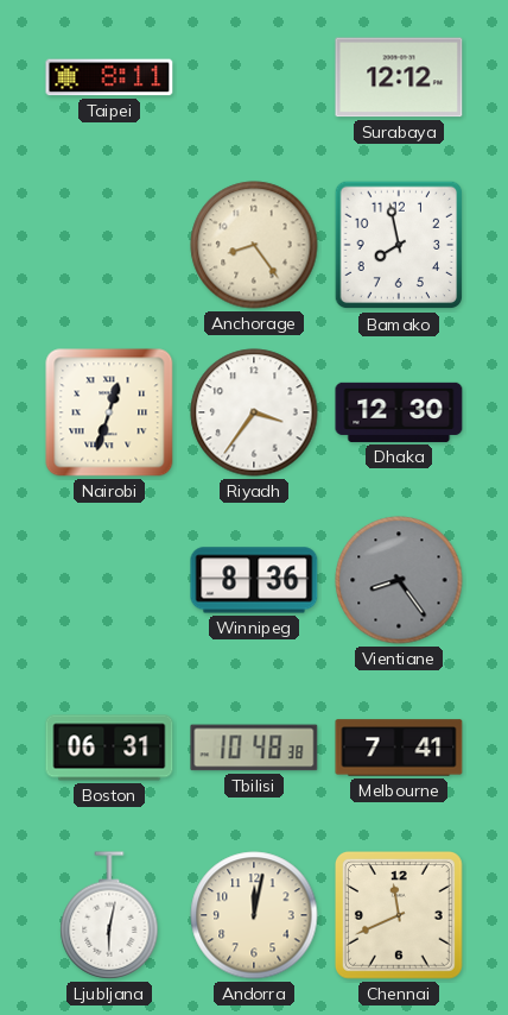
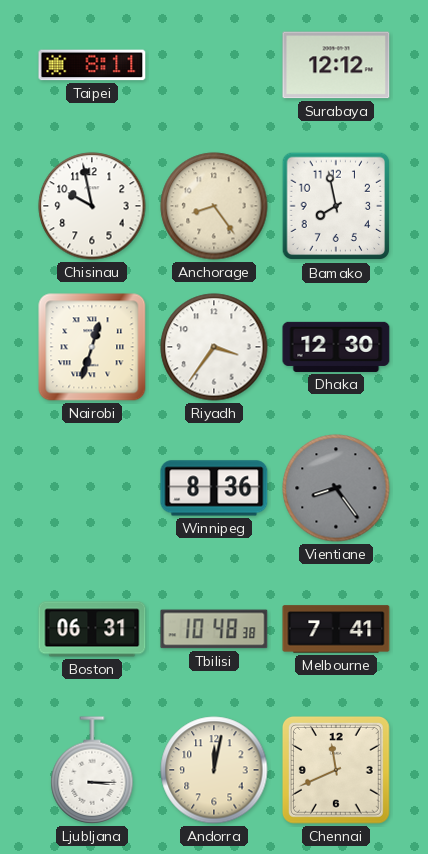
Chisinau: none -> 9:58
Ljubljana: 6:02 -> 3:15
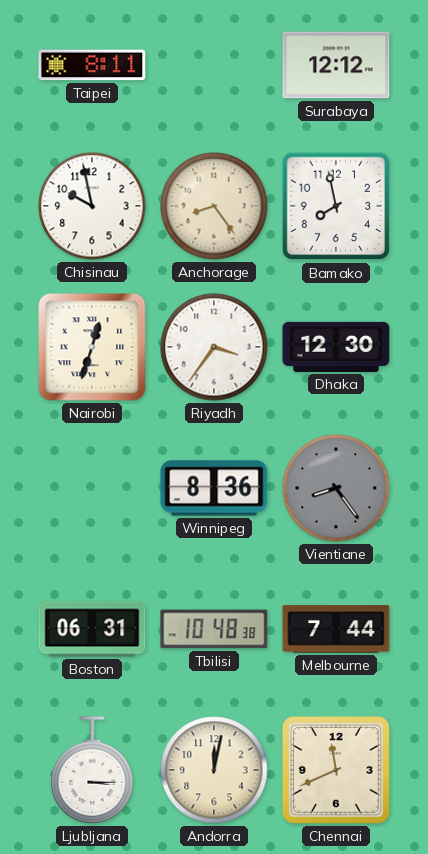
Melbourne: 7:41 -> 7:44
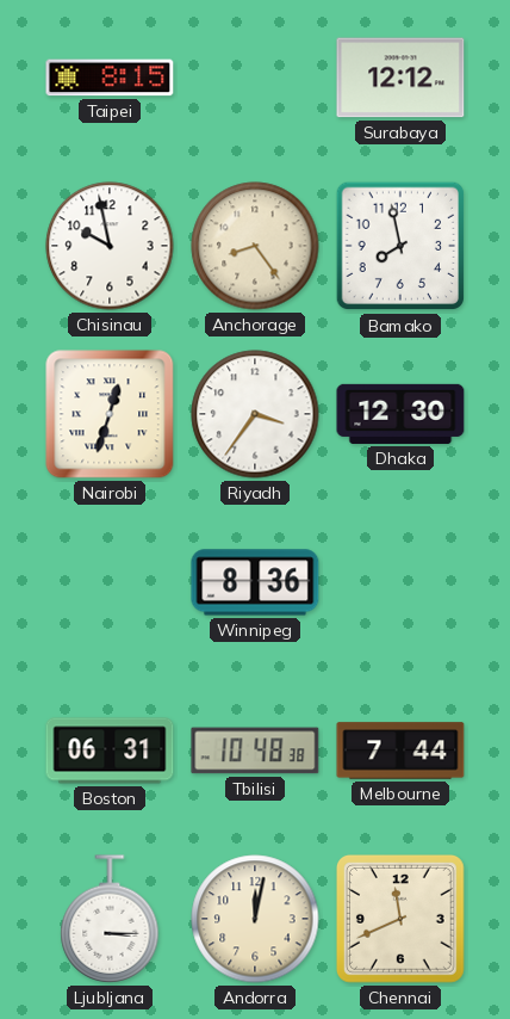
Taipei: 8:11 -> 8:15
Vientiane: 8:24 -> none
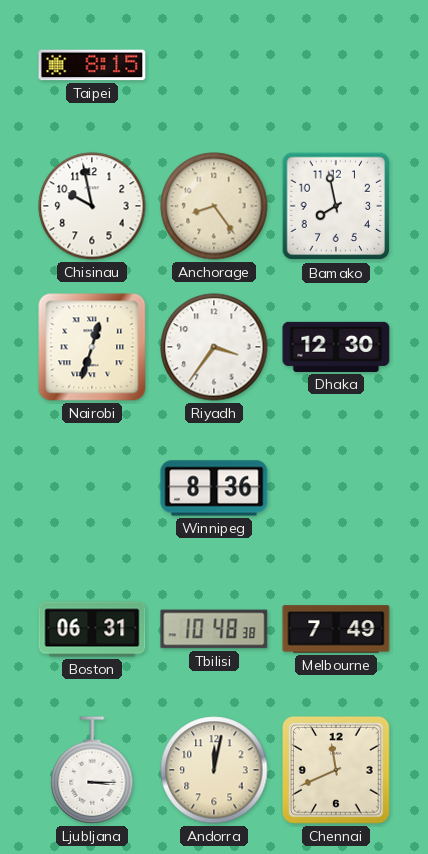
Surabaya: 12:12 -> none
Melbourne: 7:44 -> 7:49
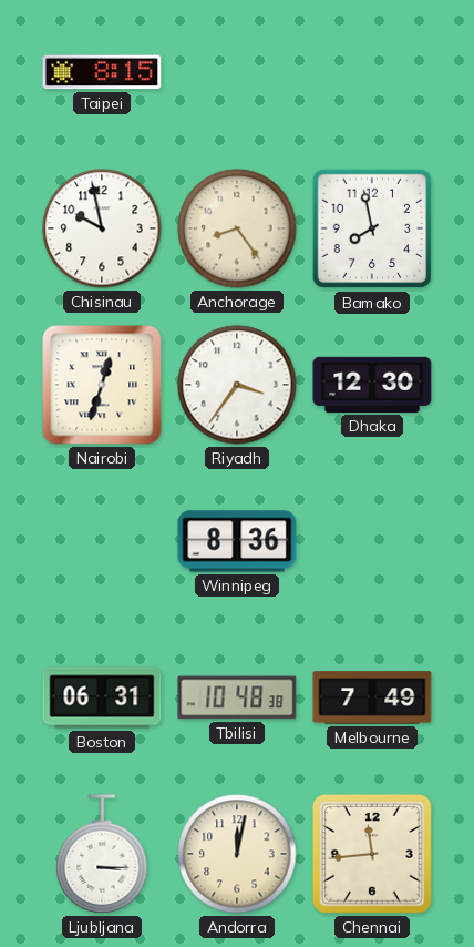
Chennai: 11:41 -> 11:44
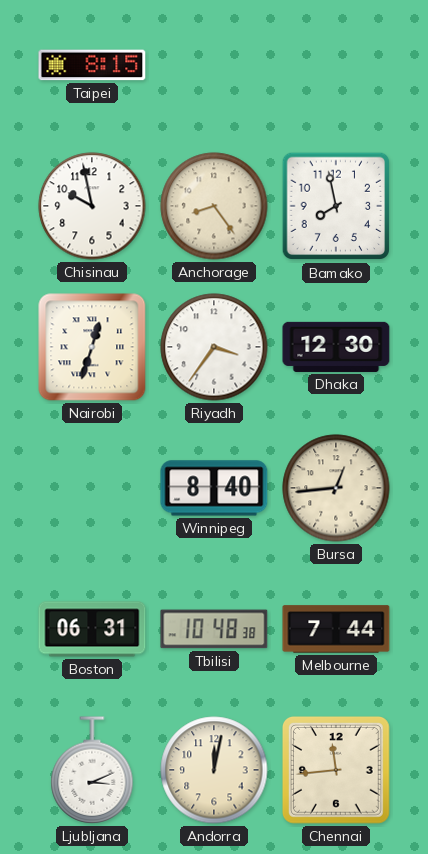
Winnipeg: 8:36 -> 8:40
Bursa: none -> 12:44
Melbourne: 7:49 -> 7:44
Ljubljana: 3:15 -> 3:11
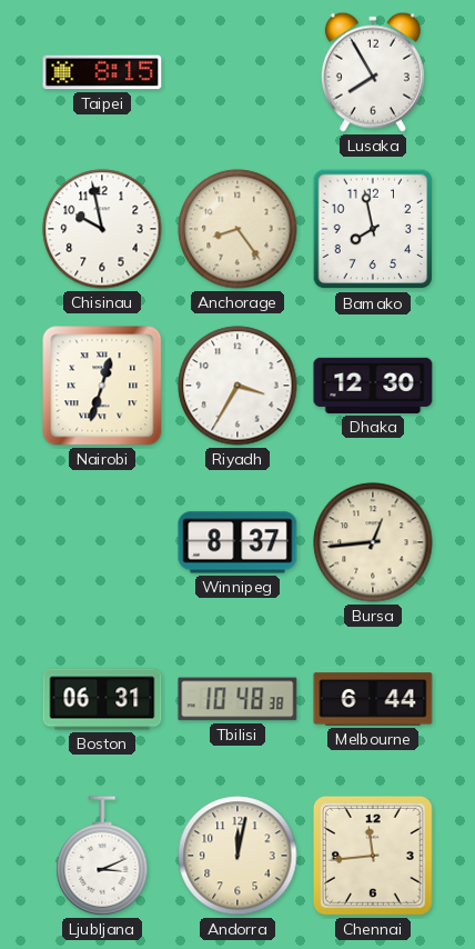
Lusaka: none -> 7:55
Riyadh: 3:36 -> 3:35
Winnipeg: 8:40 -> 8:37
Melbourne: 7:44 -> 6:44
